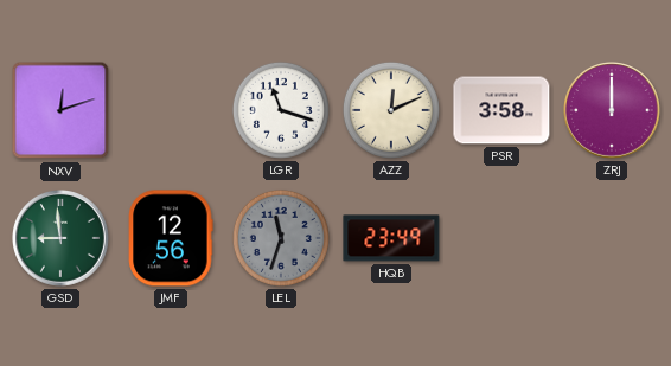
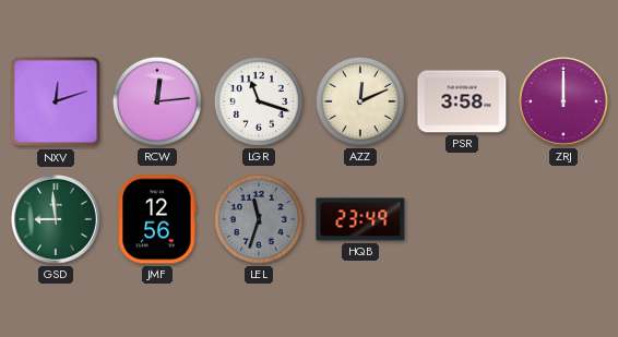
RCW: none -> 12:14
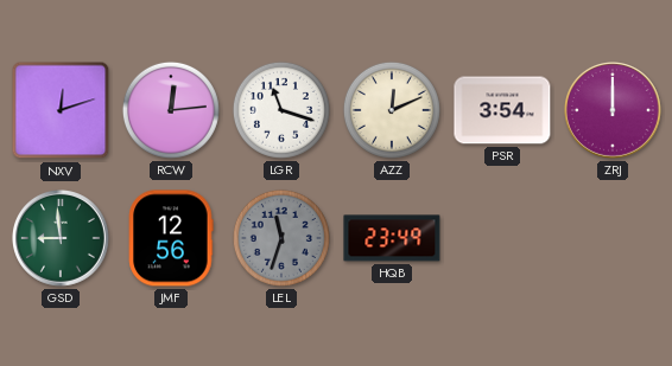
PSR: 3:58 -> 3:54
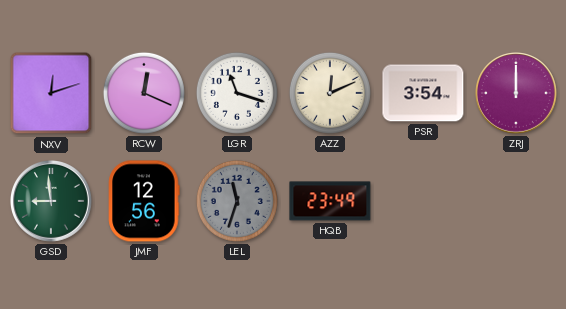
RCW: 12:14 -> 12:19
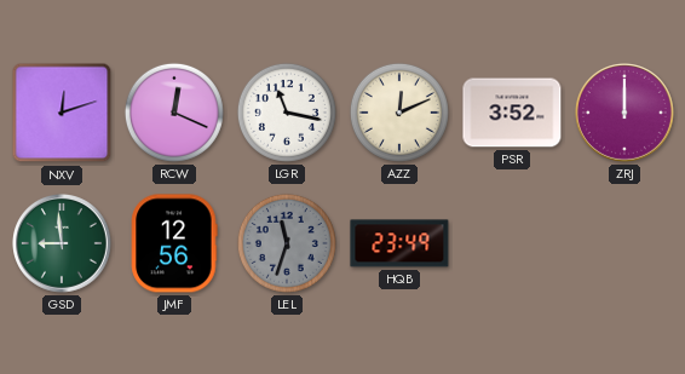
LGR: 11:18 -> 11:17
PSR: 3:54 -> 3:52
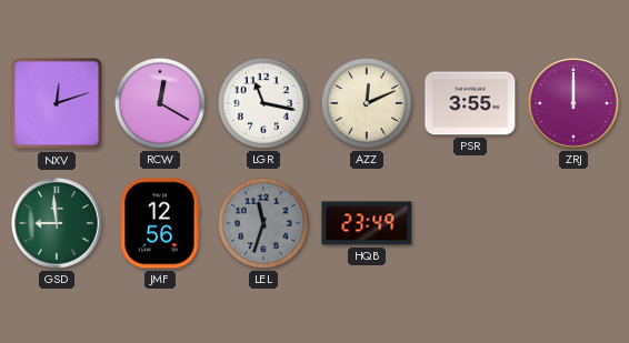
RCW: 12:19 -> 12:20
PSR: 3:52 -> 3:55
